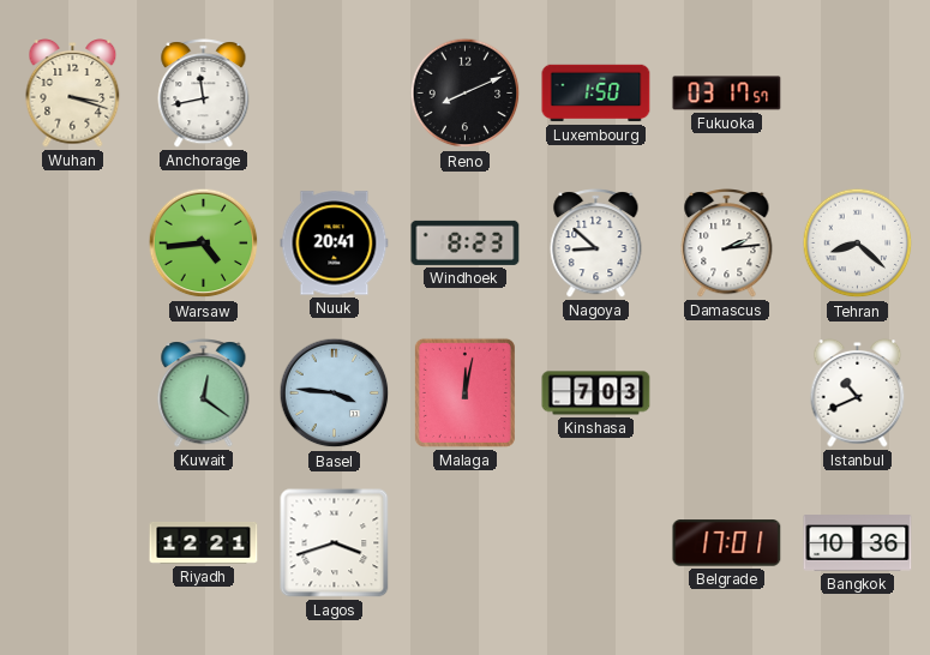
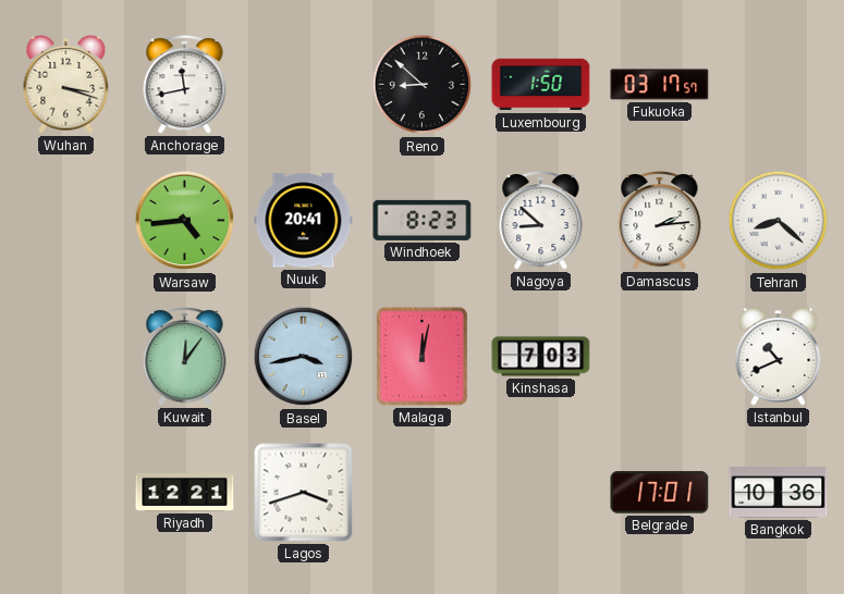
Reno: 8:11 -> 8:52
Kuwait: 12:21 -> 12:06
Basel: 3:46 -> 3:43
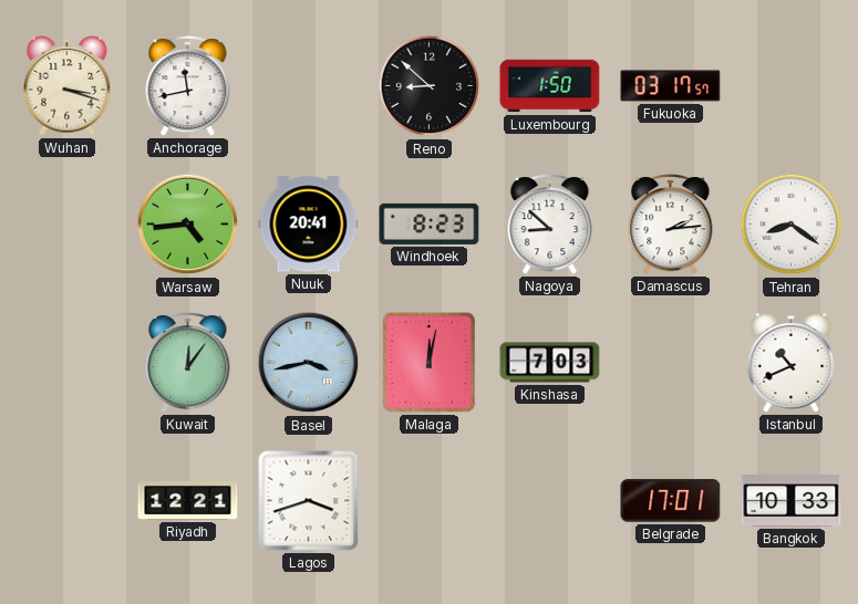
Tehran: 8:22 -> 8:21
Bangkok: 10:36 -> 10:33
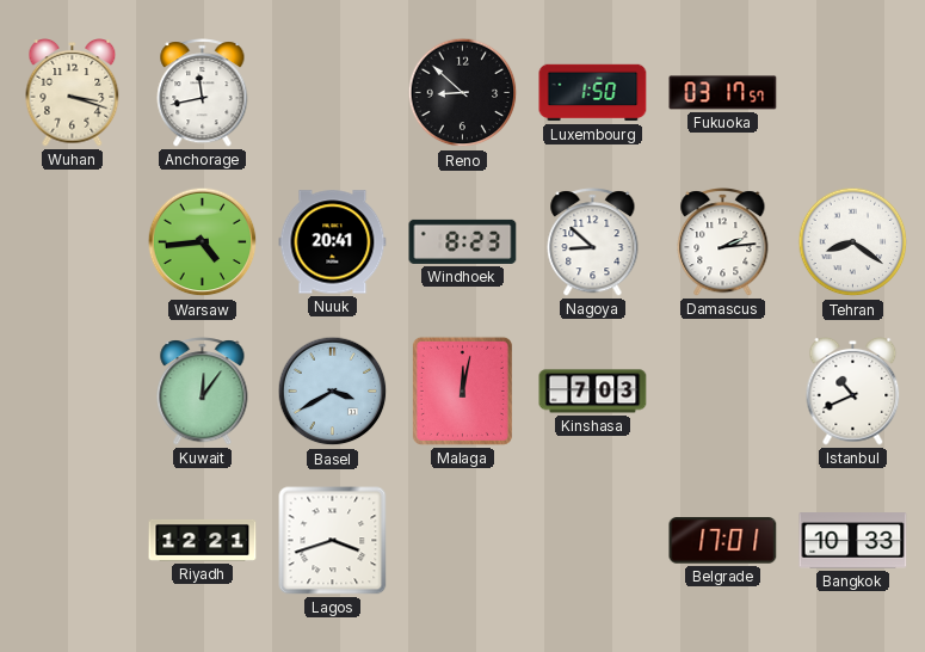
Basel: 3:43 -> 3:40
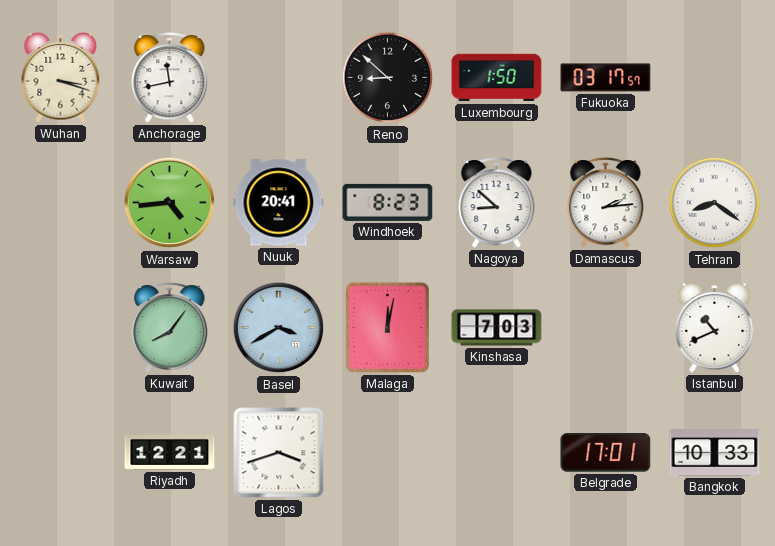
Kuwait: 12:06 -> 8:06
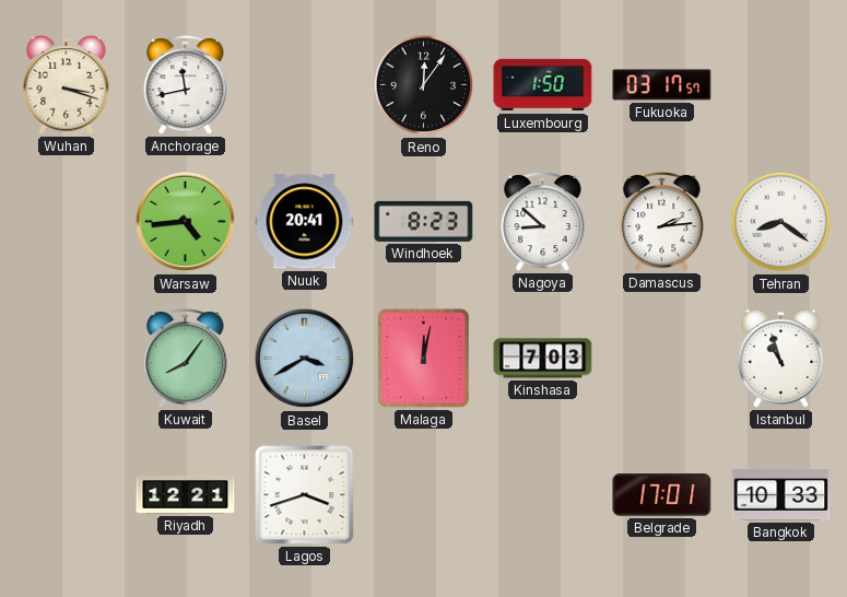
Reno: 8:52 -> 12:06
Istanbul: 10:41 -> 10:57
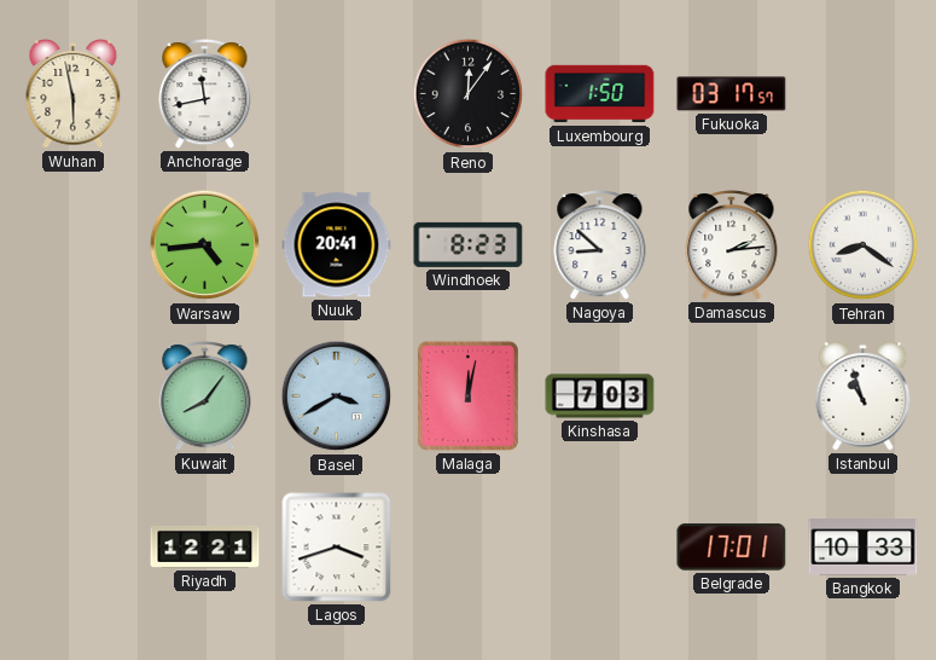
Wuhan: 3:18 -> 5:58
